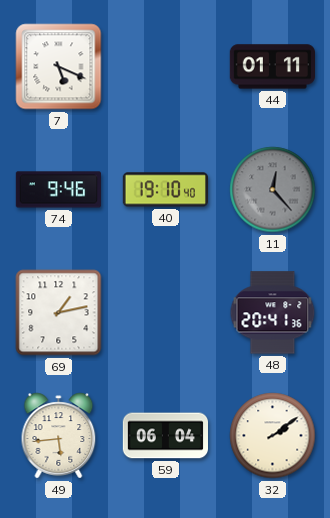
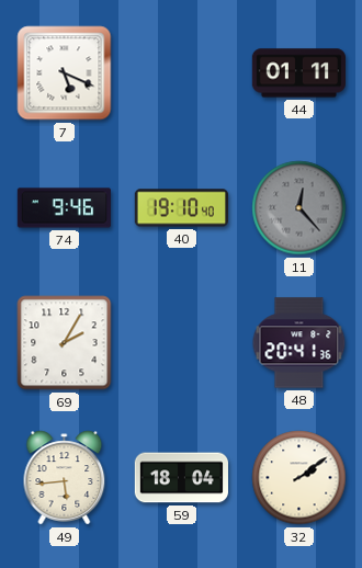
69: 1:13 -> 2:05
59: 06:04 -> 18:04
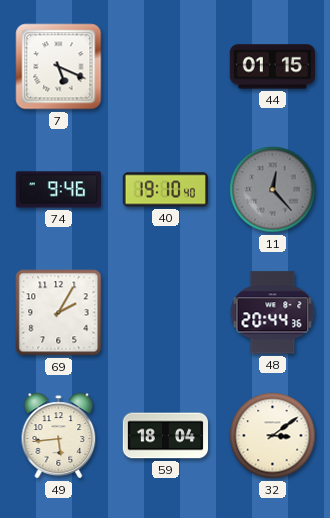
44: 01:11 -> 01:15
48: 20:41 -> 20:44
32: 2:09 -> 3:09
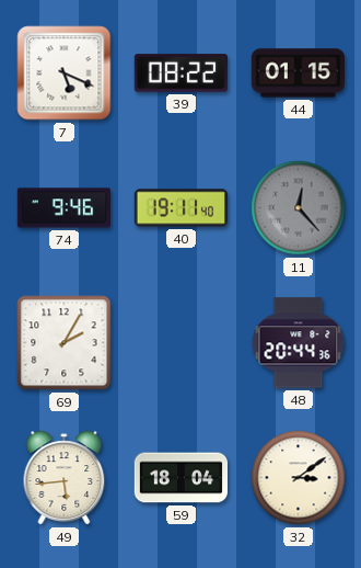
39: none -> 08:22
40: 19:10 -> 19:11
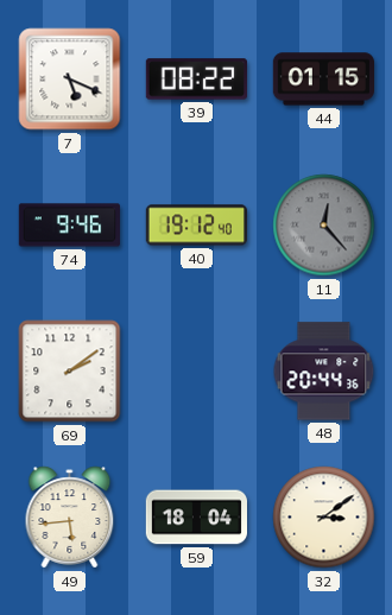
40: 19:11 -> 19:12
69: 2:05 -> 2:09
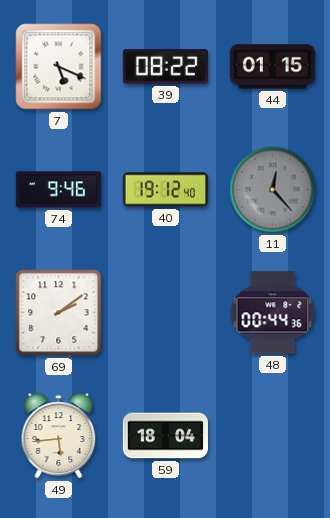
48: 20:44 -> 00:44
32: 3:09 -> none
